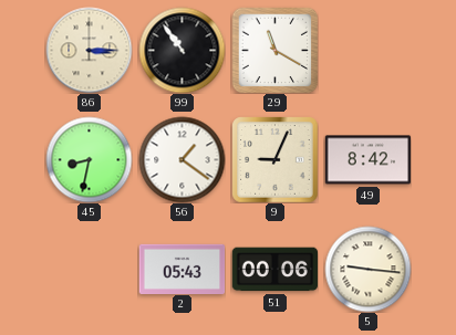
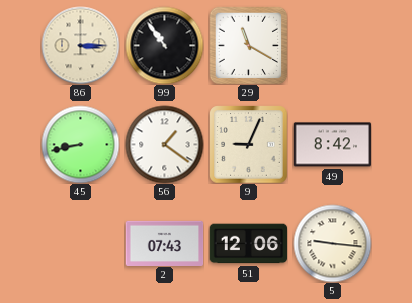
45: 8:32 -> 8:43
2: 05:43 -> 07:43
51: 00:06 -> 12:06
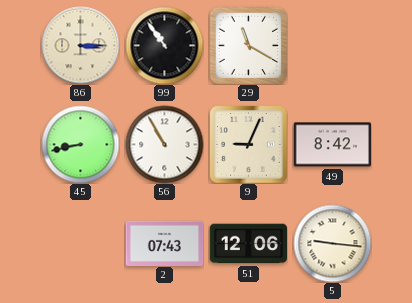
56: 1:21 -> 10:55
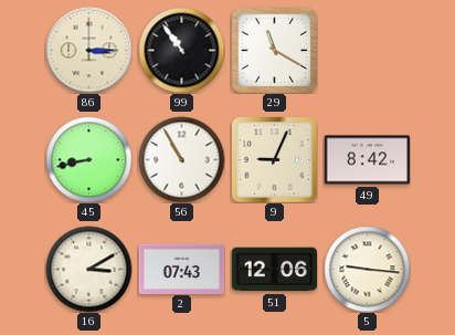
16: none -> 3:10
